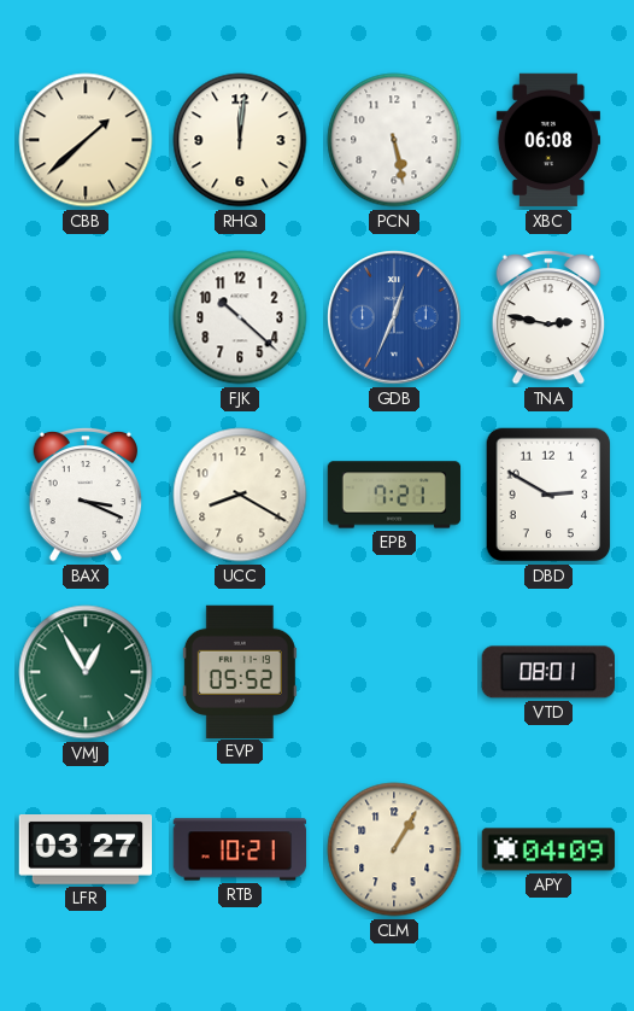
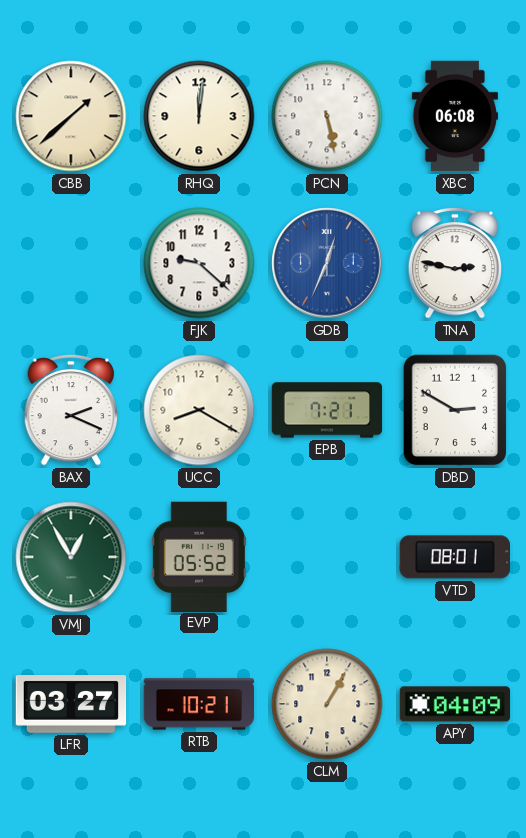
FJK: 10:22 -> 9:22
BAX: 3:19 -> 2:19
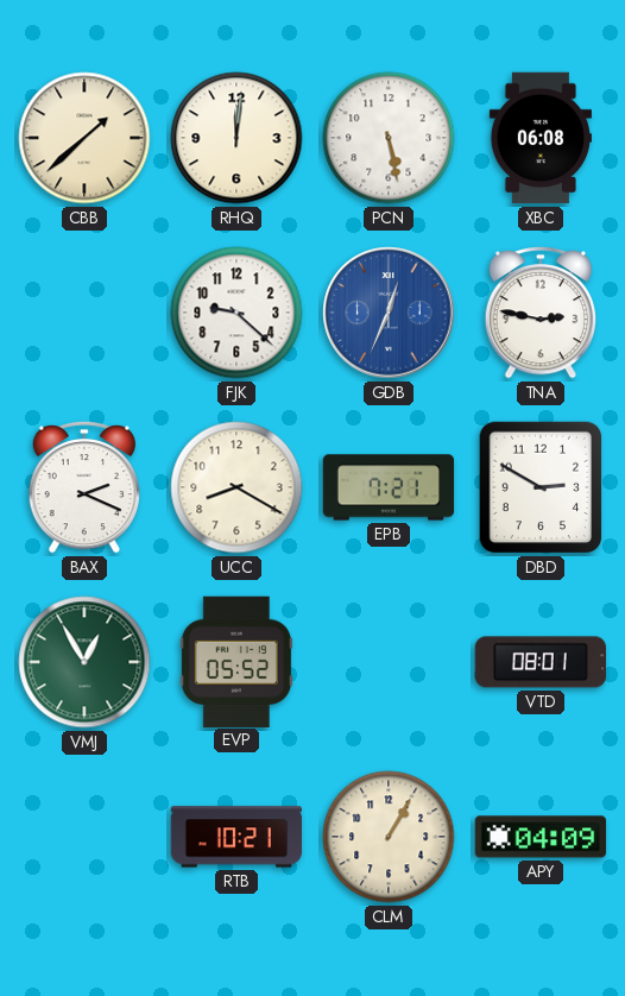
LFR: 03:27 -> none
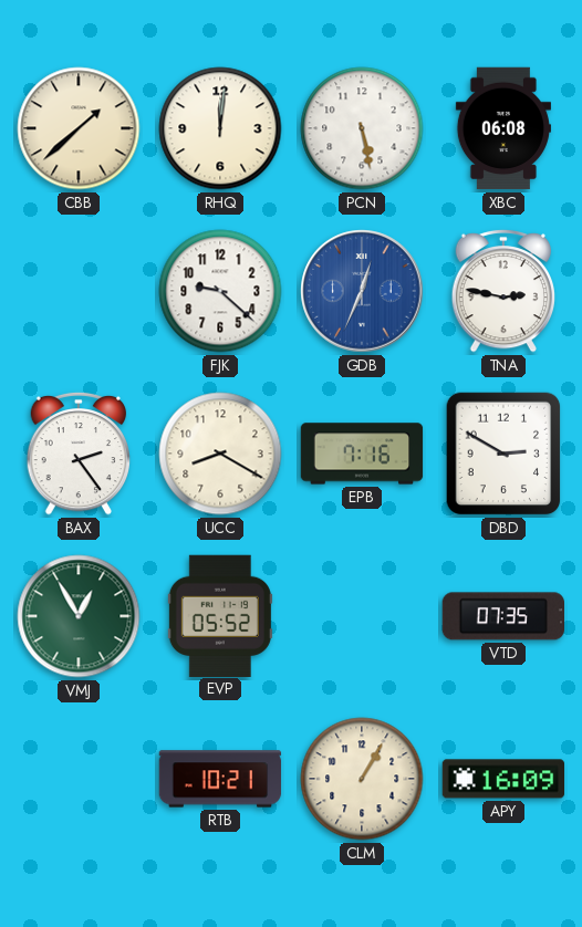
BAX: 2:19 -> 2:24
EPB: 7:21 -> 7:16
VTD: 08:01 -> 07:35
APY: 04:09 -> 16:09
